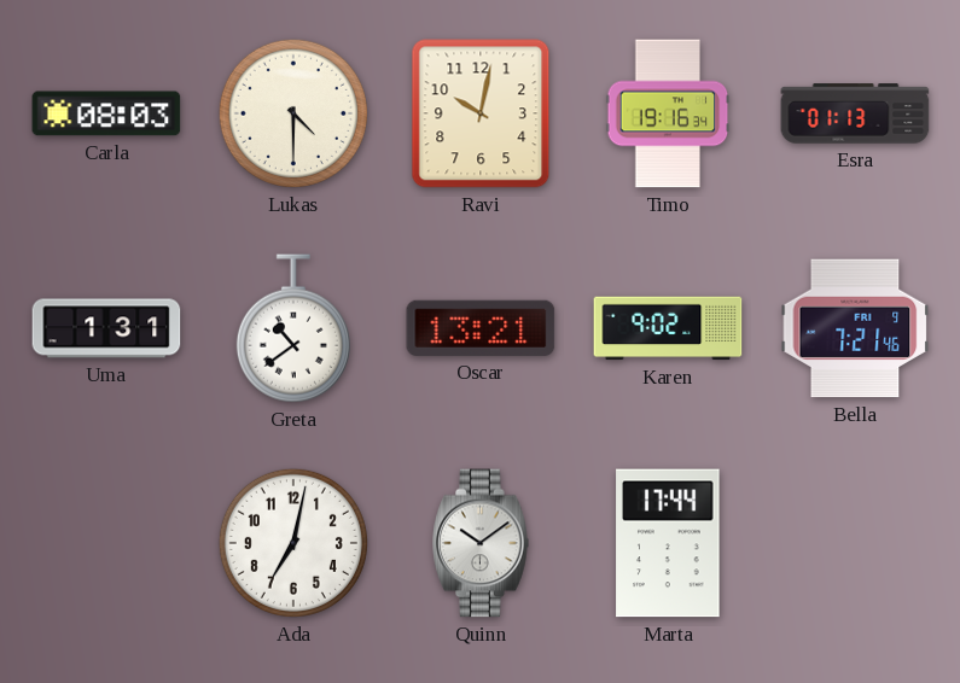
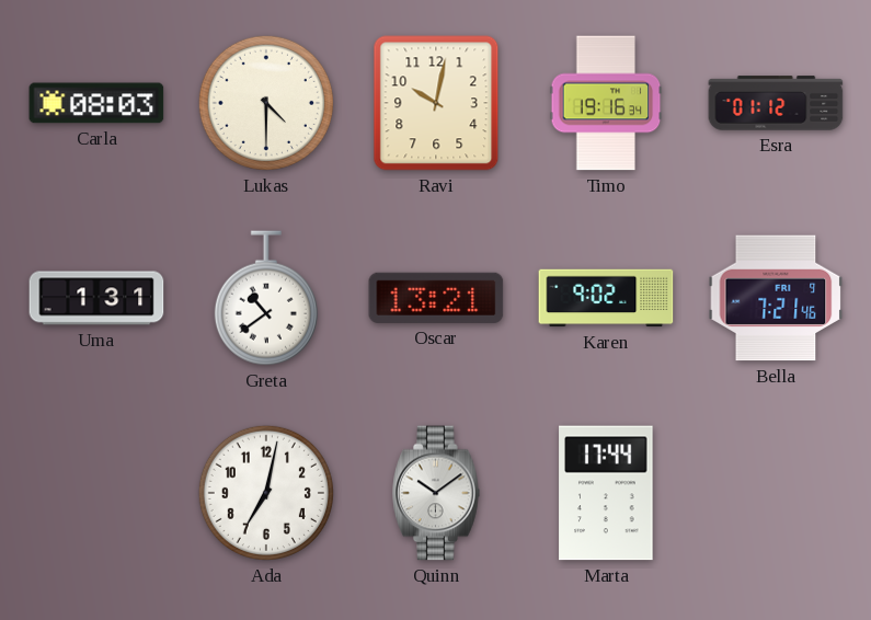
Esra: 01:13 -> 01:12
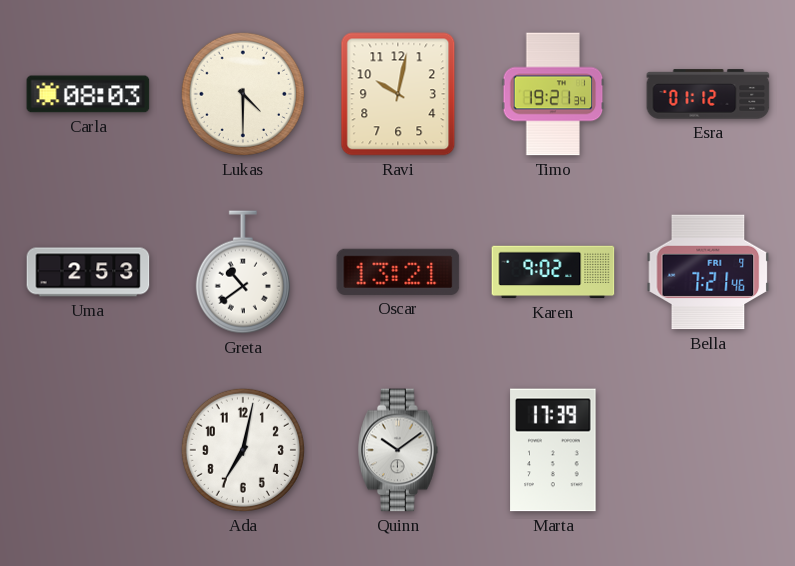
Timo: 19:16 -> 19:21
Uma: 1:31 -> 2:53
Marta: 17:44 -> 17:39
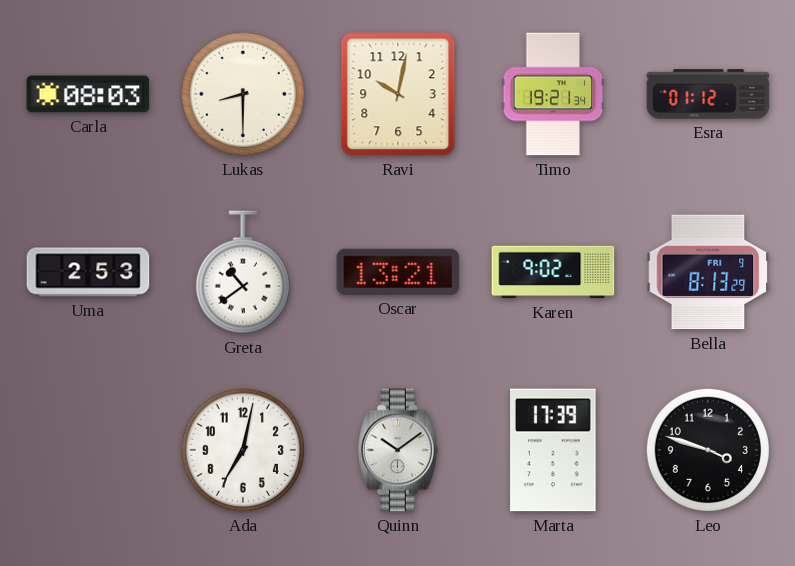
Lukas: 4:30 -> 8:30
Bella: 7:21 -> 8:13
Leo: none -> 3:48
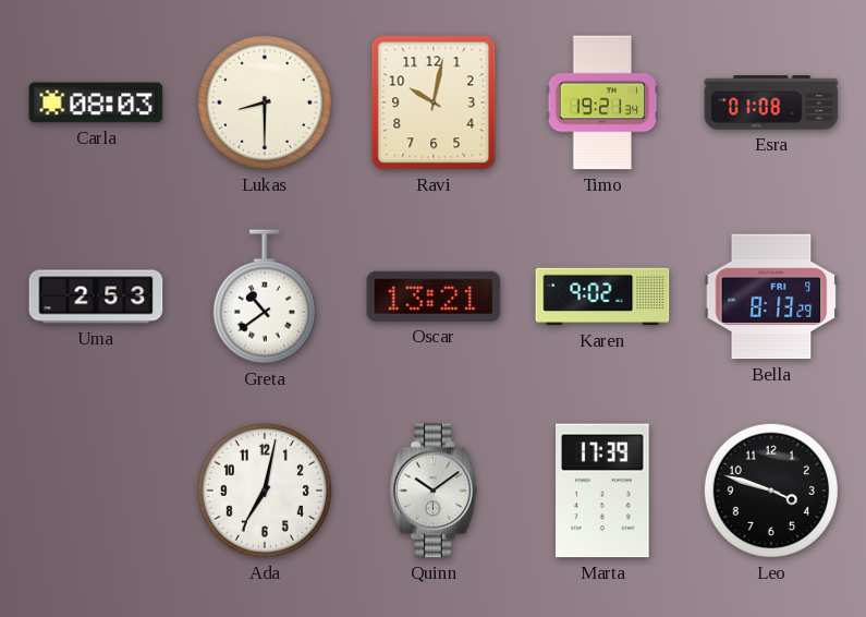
Esra: 01:12 -> 01:08
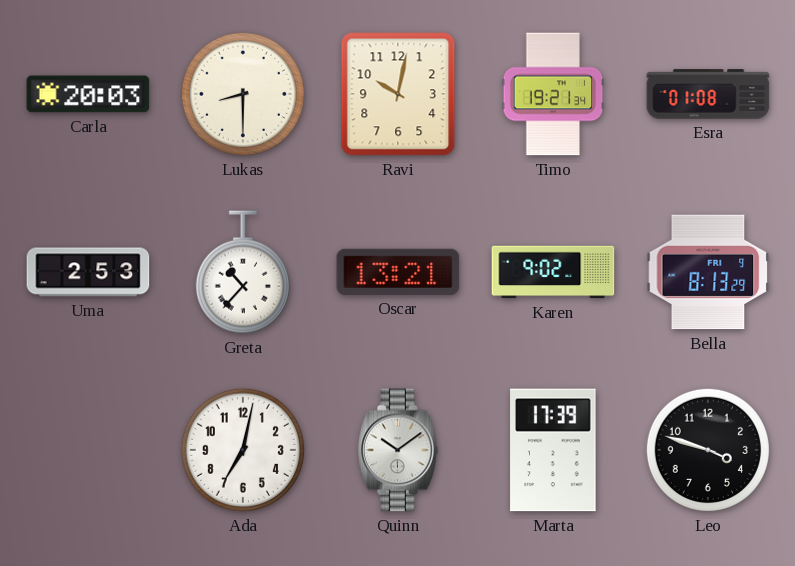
Carla: 08:03 -> 20:03
Greta: 10:39 -> 10:37
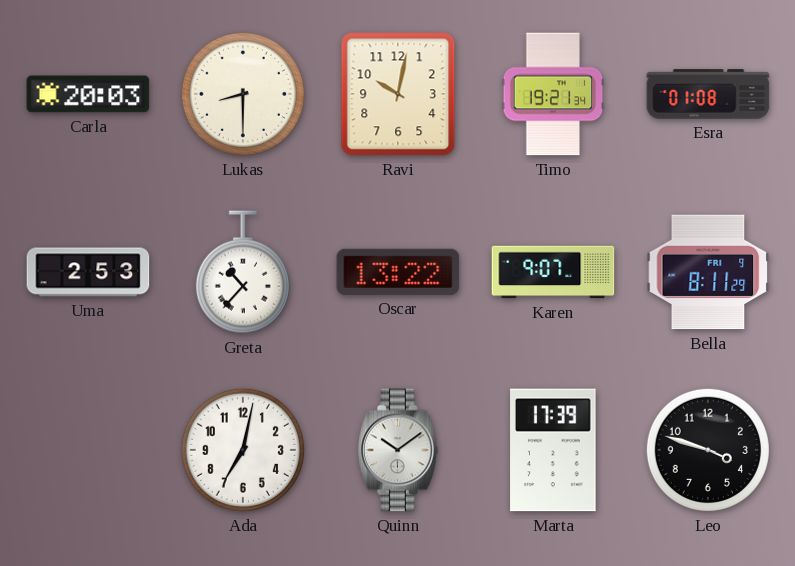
Oscar: 13:21 -> 13:22
Karen: 9:02 -> 9:07
Bella: 8:13 -> 8:11
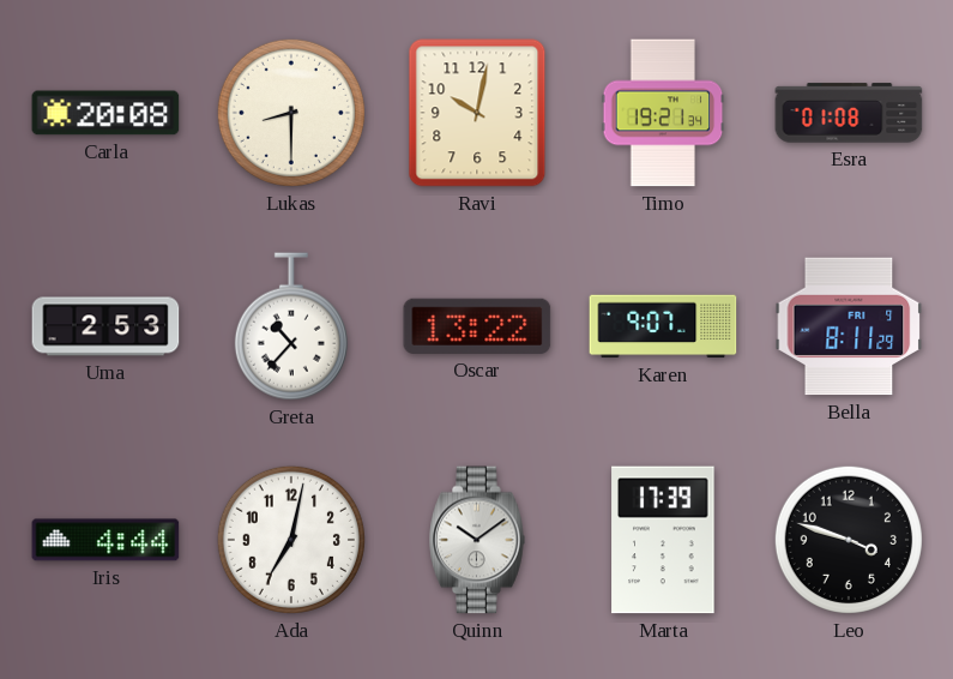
Carla: 20:03 -> 20:08
Iris: none -> 4:44
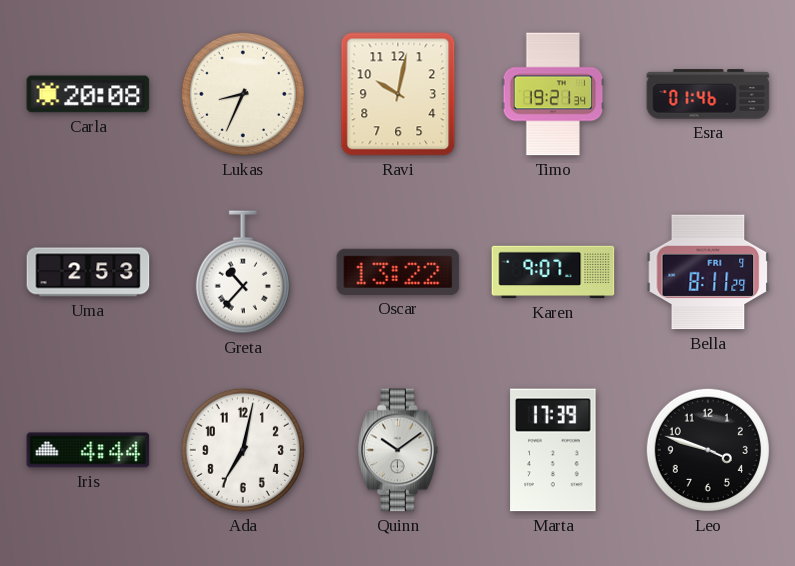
Lukas: 8:30 -> 8:34
Esra: 01:08 -> 01:46
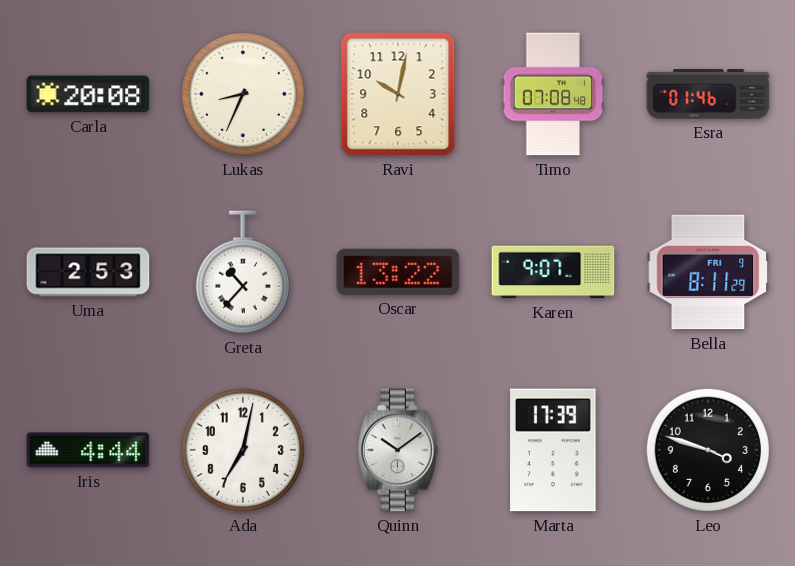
Timo: 19:21 -> 07:08
